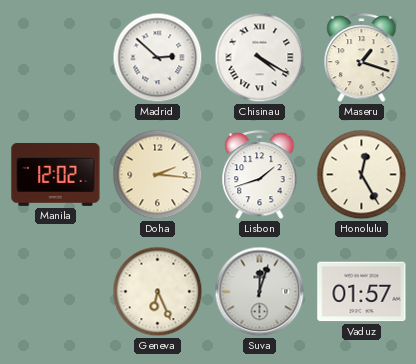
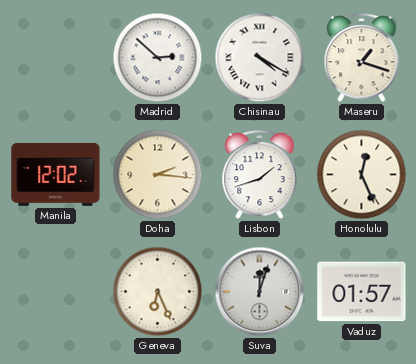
Honolulu: 12:25 -> 12:26
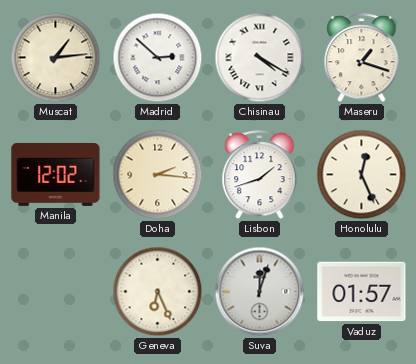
Muscat: none -> 1:14
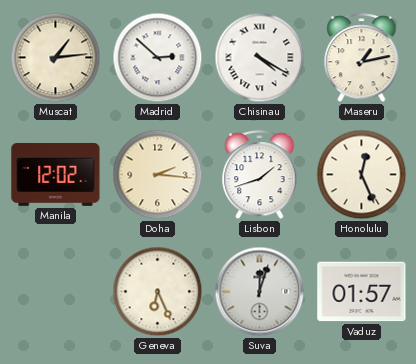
Maseru: 1:18 -> 1:13
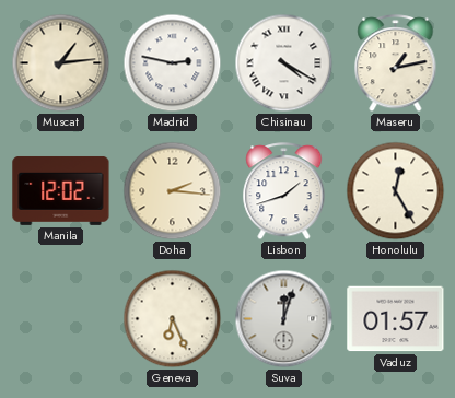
Madrid: 2:52 -> 2:47
Honolulu: 12:26 -> 12:25
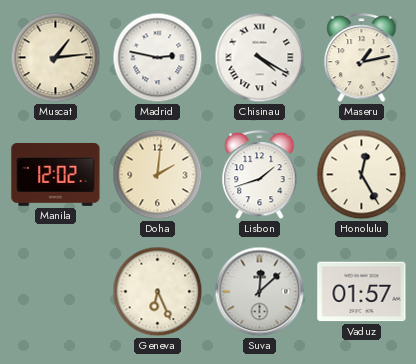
Doha: 2:16 -> 2:01
Suva: 12:03 -> 12:08
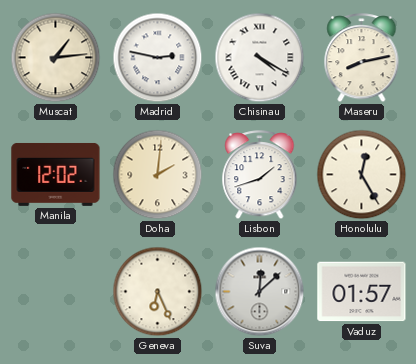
Maseru: 1:13 -> 8:13
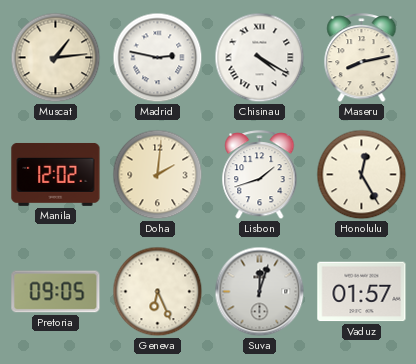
Pretoria: none -> 09:05
Suva: 12:08 -> 12:03
